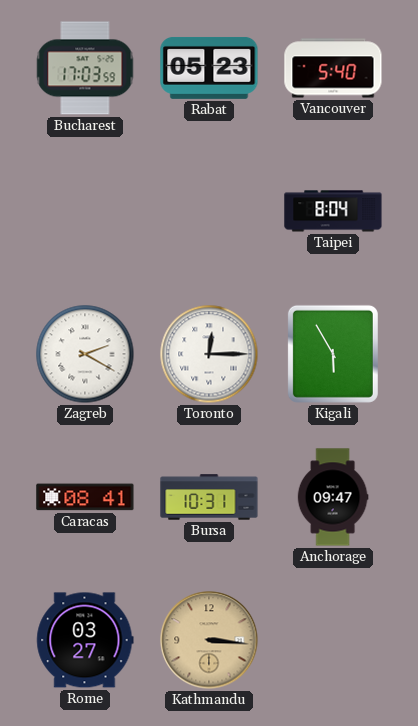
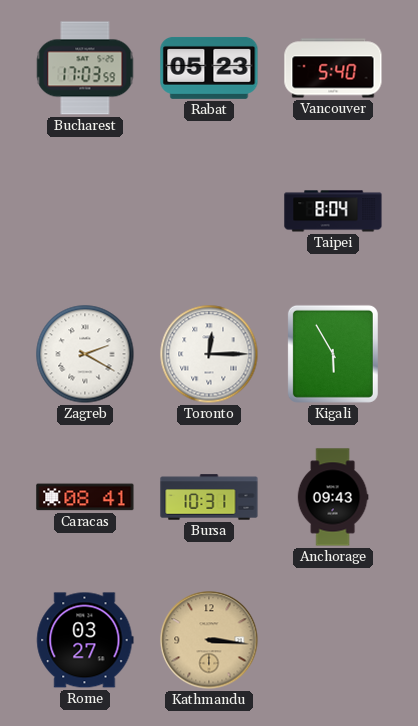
Anchorage: 09:47 -> 09:43
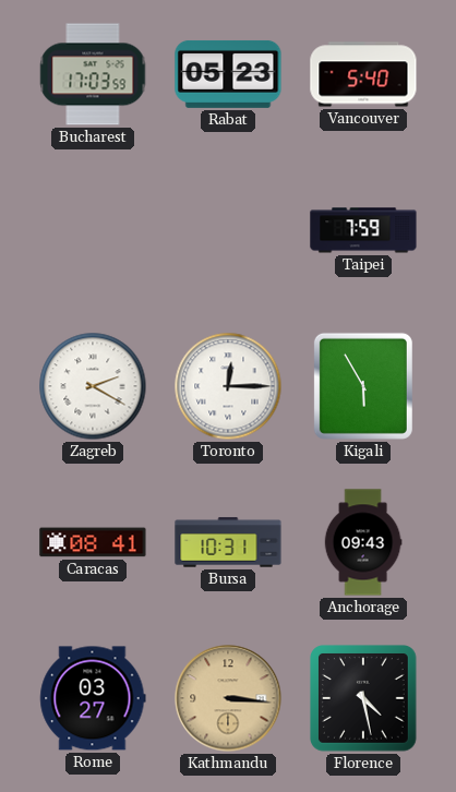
Taipei: 8:04 -> 7:59
Florence: none -> 4:28
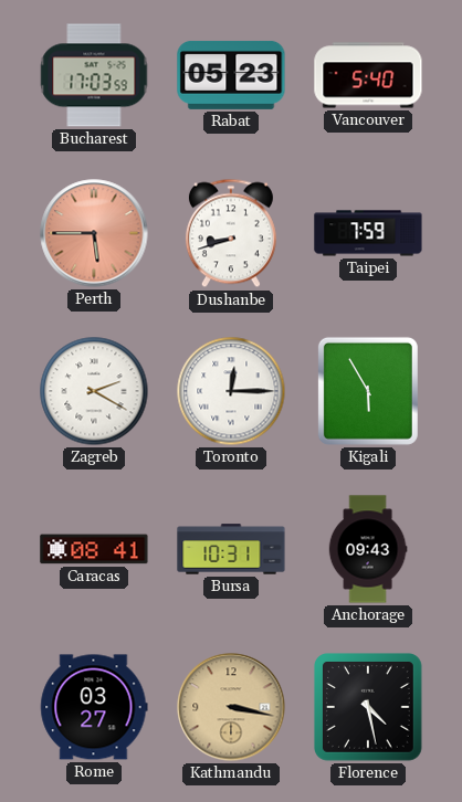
Perth: none -> 5:45
Dushanbe: none -> 8:42
Kathmandu: 3:16 -> 3:17
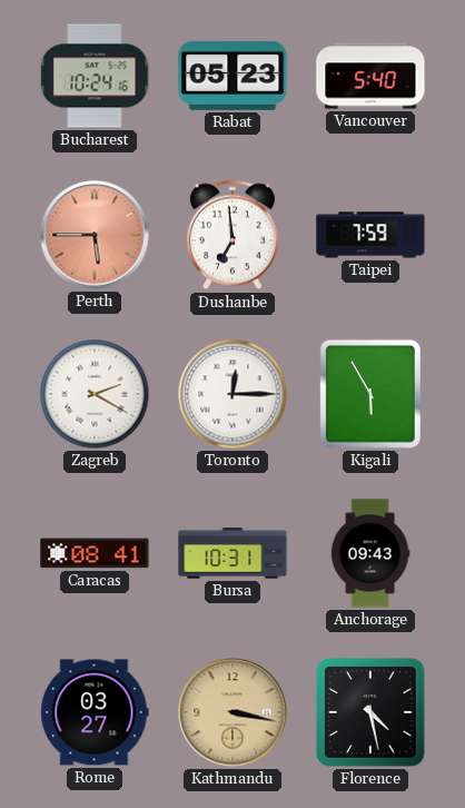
Bucharest: 17:03 -> 10:24
Dushanbe: 8:42 -> 6:59
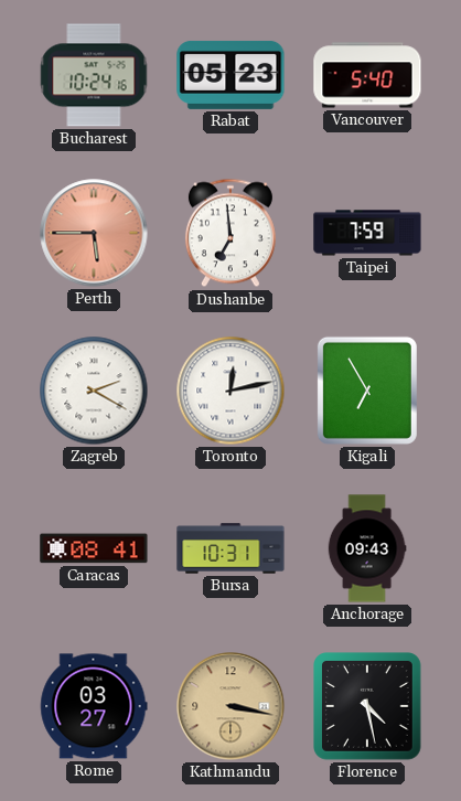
Toronto: 12:15 -> 12:13
Kigali: 5:55 -> 6:55
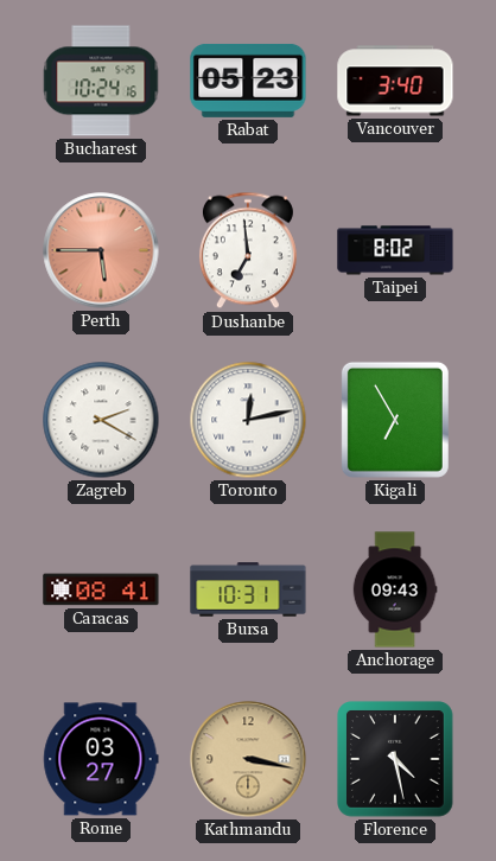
Vancouver: 5:40 -> 3:40
Taipei: 7:59 -> 8:02
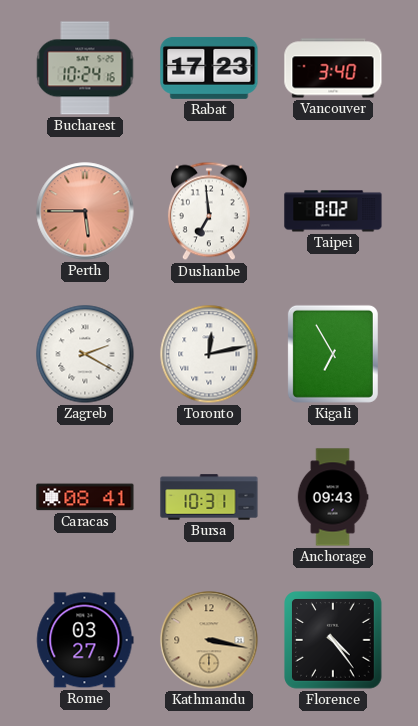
Rabat: 05:23 -> 17:23
Florence: 4:28 -> 4:24
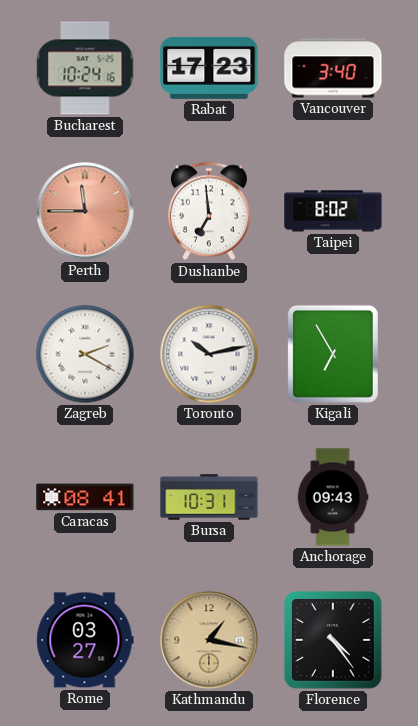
Perth: 5:45 -> 11:45
Toronto: 12:13 -> 10:13
Kathmandu: 3:17 -> 1:17
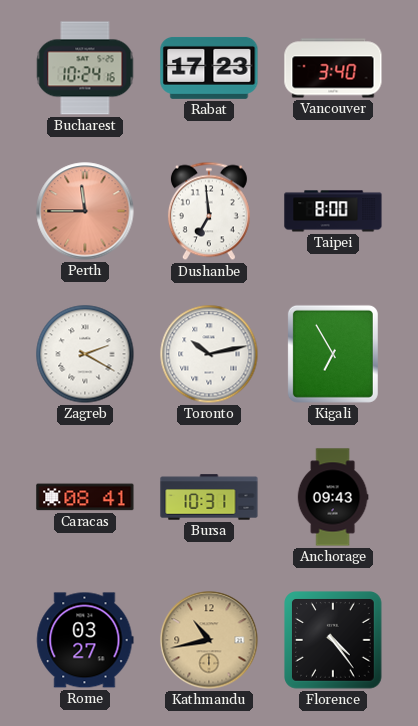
Taipei: 8:02 -> 8:00
Kathmandu: 1:17 -> 10:43
